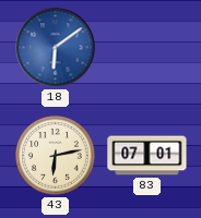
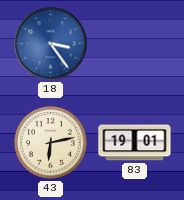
18: 6:09 -> 3:24
83: 07:01 -> 19:01
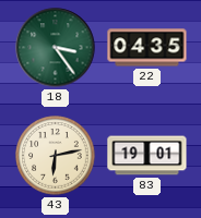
18 dial: blue -> green
22: none -> 04:35
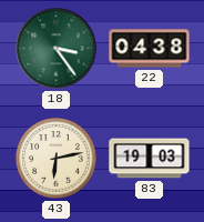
22: 04:35 -> 04:38
83: 19:01 -> 19:03
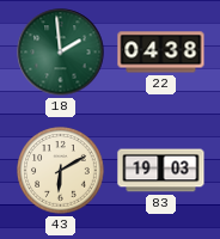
18: 3:24 -> 1:59
43: 6:13 -> 6:10
